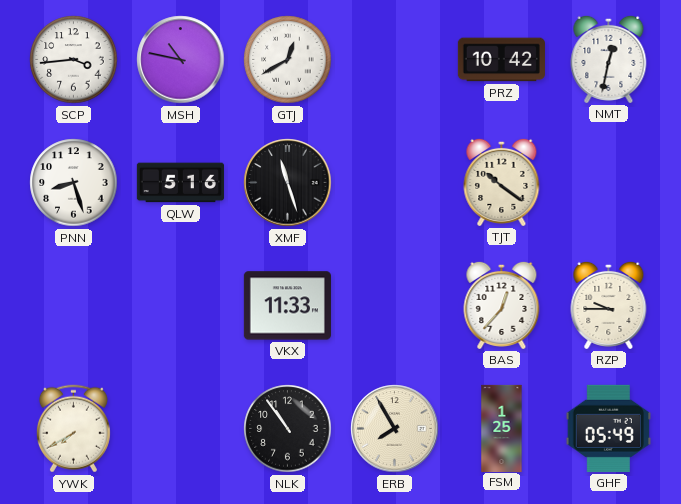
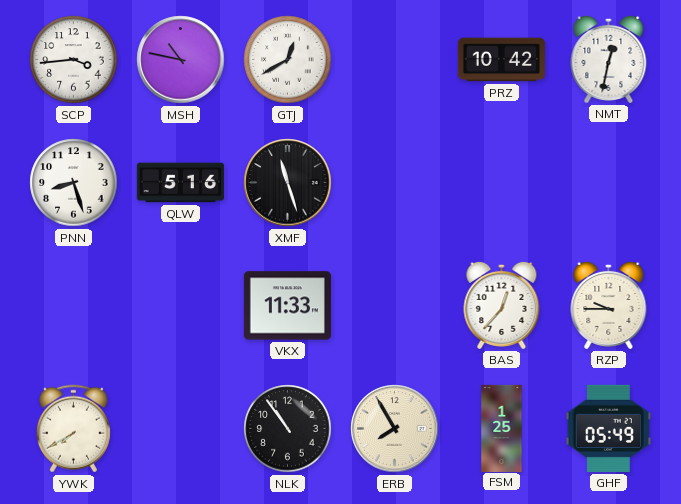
TJT: 10:21 -> none
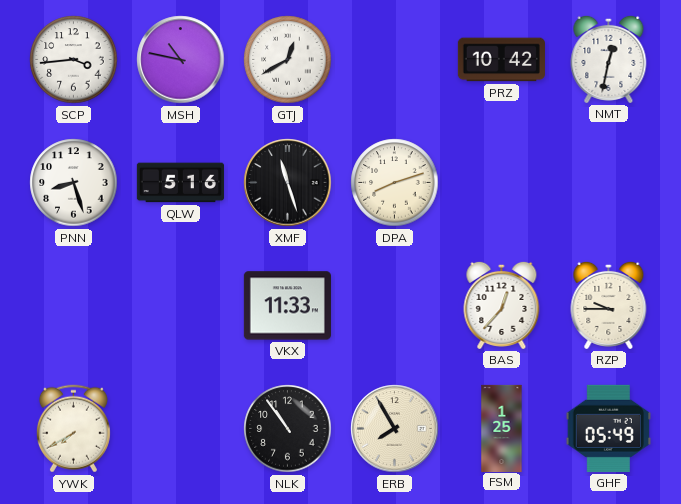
DPA: none -> 8:12
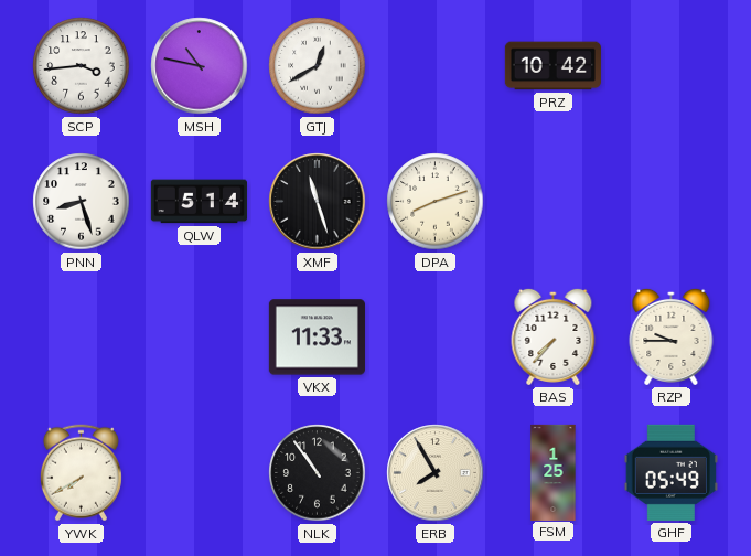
NMT: 12:32 -> none
QLW: 5:16 -> 5:14
BAS: 12:37 -> 7:37
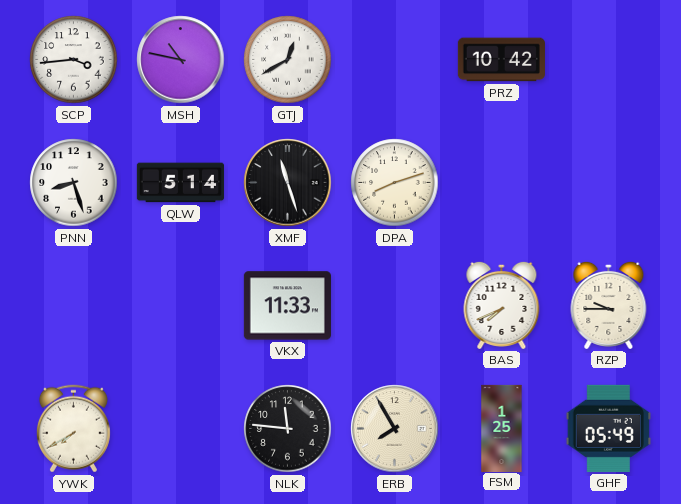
BAS: 7:37 -> 7:41
NLK: 10:54 -> 11:46
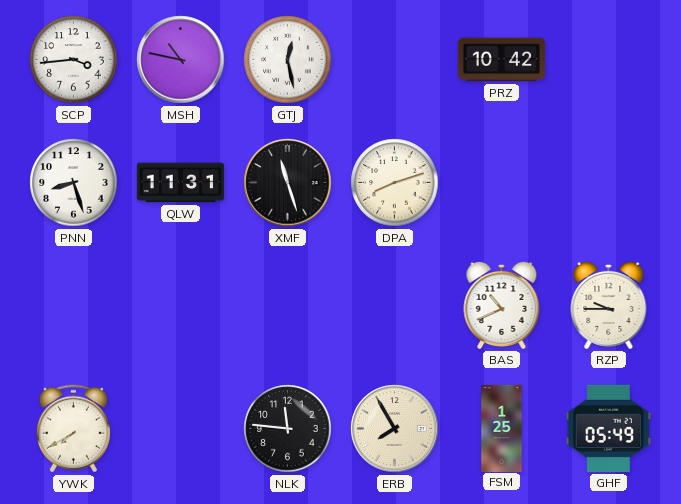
GTJ: 12:40 -> 12:28
QLW: 5:14 -> 11:31
VKX: 11:33 -> none
BAS: 7:41 -> 10:41
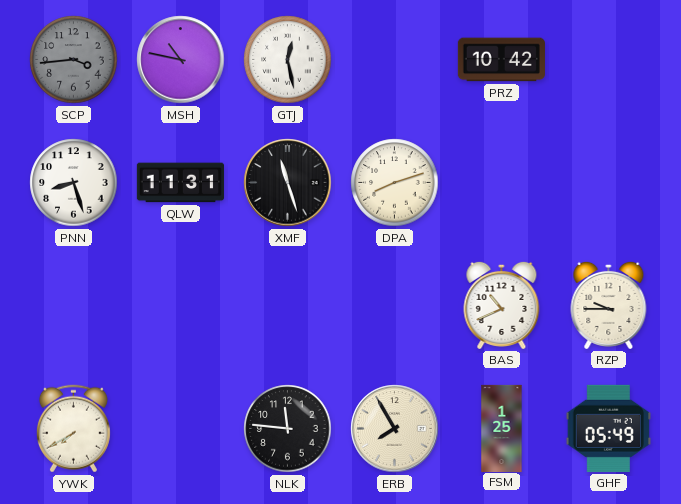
SCP dial: white -> grey
